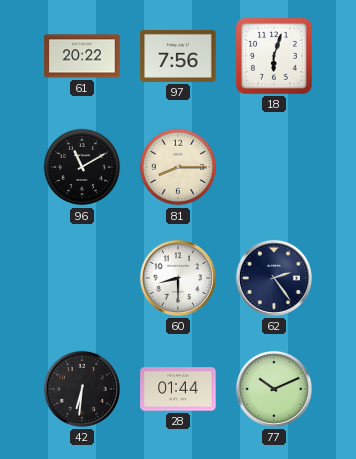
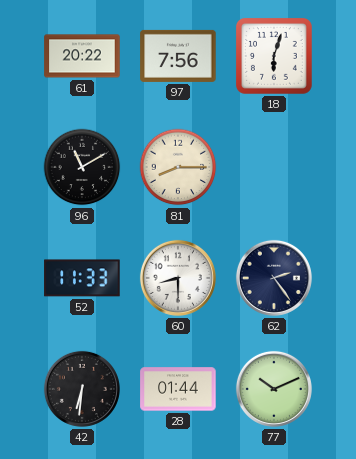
52: none -> 11:33
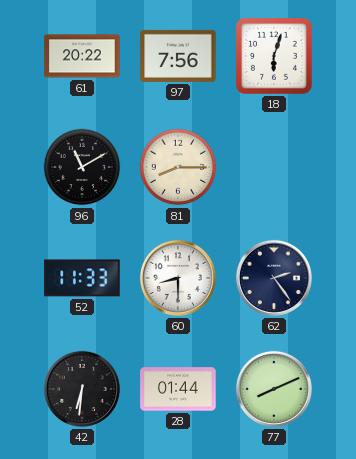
77: 10:11 -> 8:11
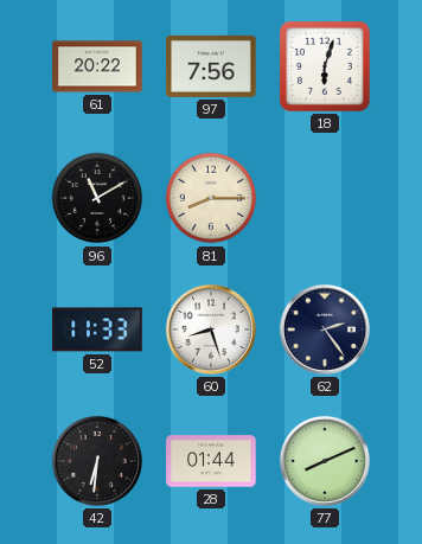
60: 8:30 -> 8:27
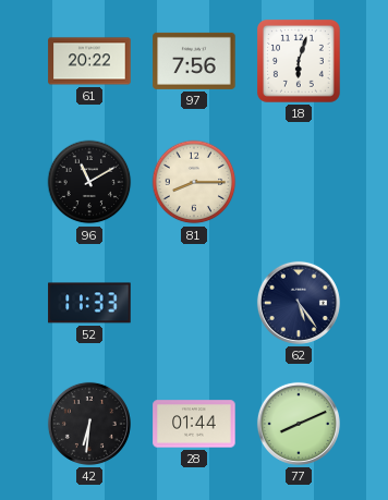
60: 8:27 -> none
62: 2:24 -> 5:24
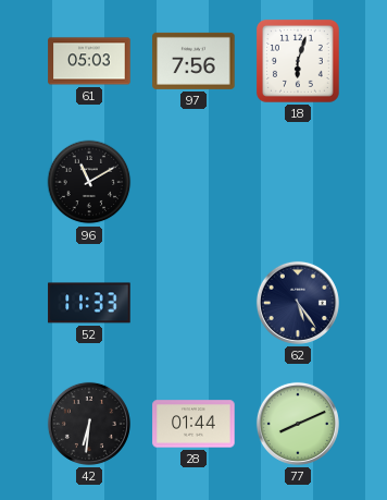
61: 20:22 -> 05:03
81: 8:15 -> none
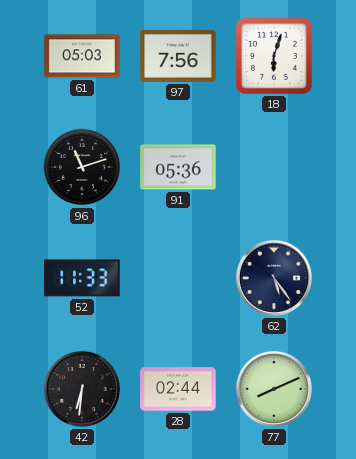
96: 11:10 -> 11:12
91: none -> 05:36
28: 01:44 -> 02:44
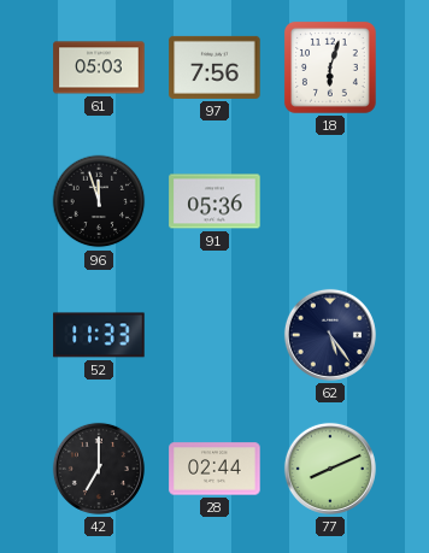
96: 11:12 -> 11:57
42: 6:31 -> 7:00
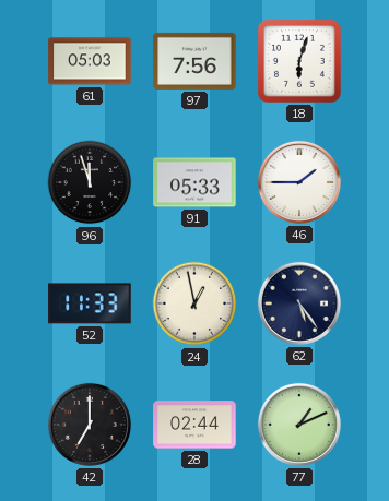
91: 05:36 -> 05:33
46: none -> 1:45
24: none -> 12:58
77: 8:11 -> 1:11
